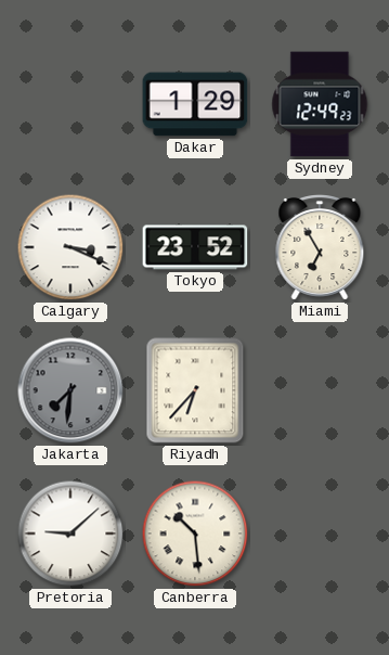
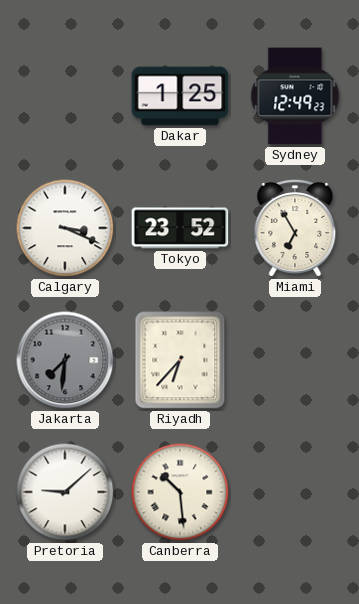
Dakar: 1:29 -> 1:25
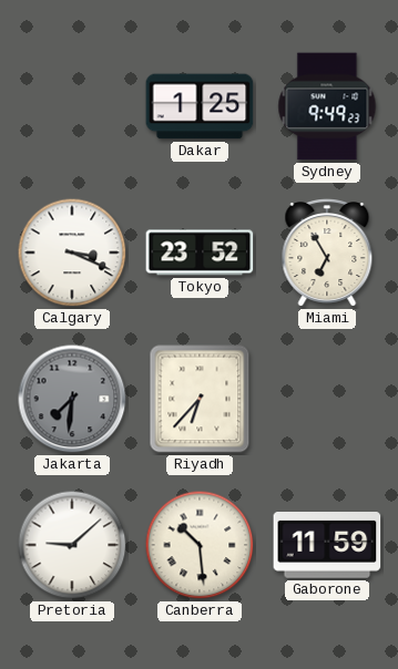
Sydney: 12:49 -> 9:49
Gaborone: none -> 11:59
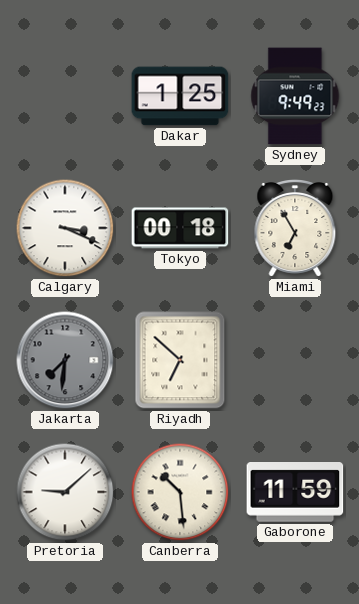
Tokyo: 23:52 -> 00:18
Riyadh: 6:37 -> 6:52
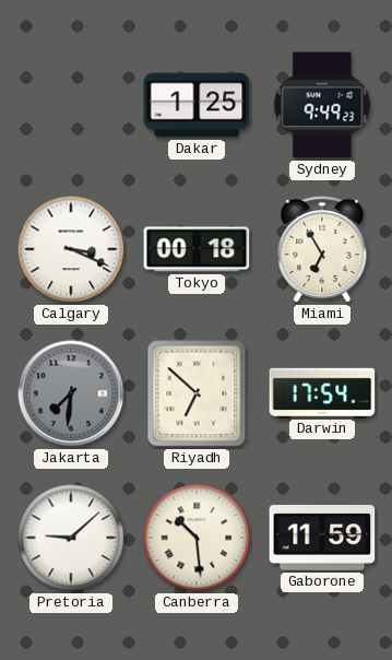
Darwin: none -> 17:54
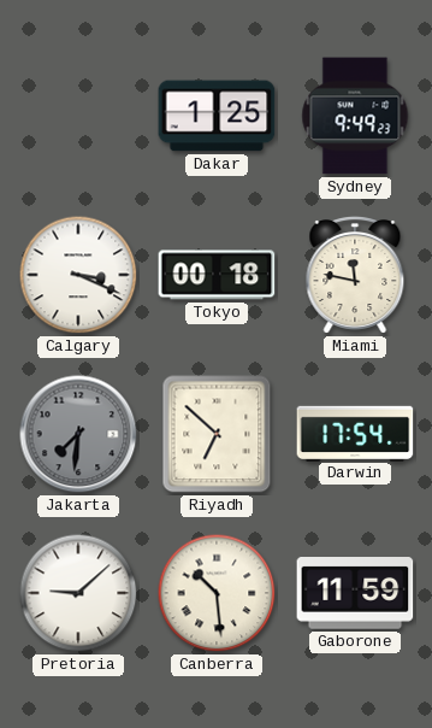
Miami: 6:55 -> 11:47
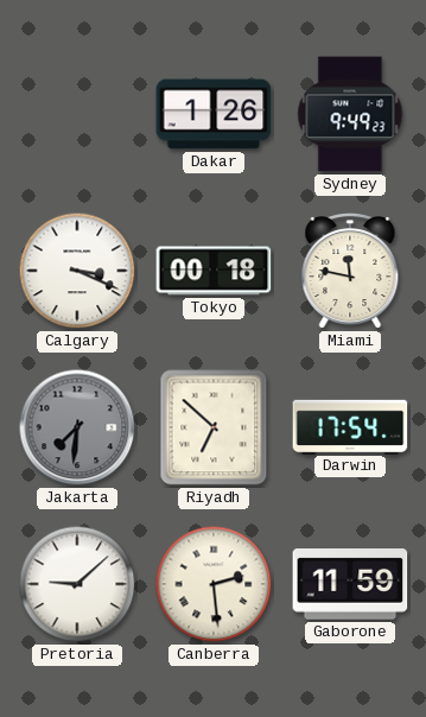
Dakar: 1:25 -> 1:26
Canberra: 10:29 -> 2:29
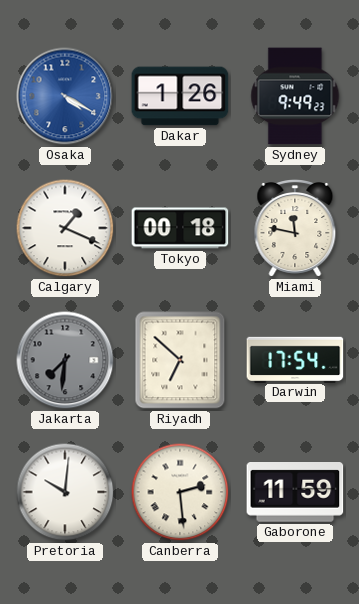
Osaka: none -> 4:20
Calgary: 3:19 -> 1:19
Pretoria: 9:08 -> 10:01
